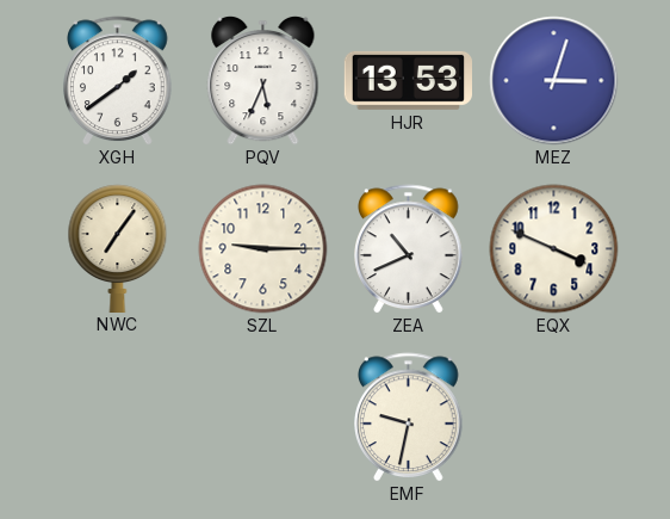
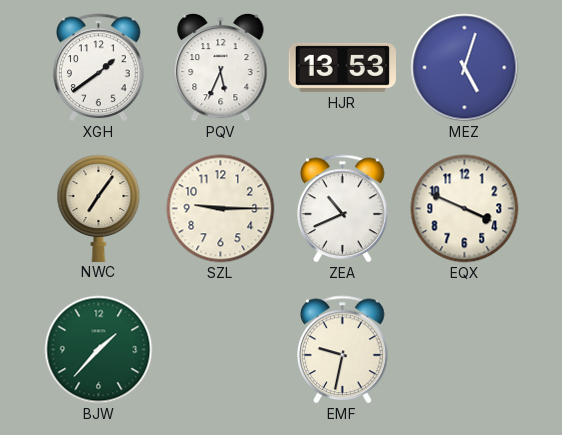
MEZ: 3:03 -> 5:03
BJW: none -> 1:37
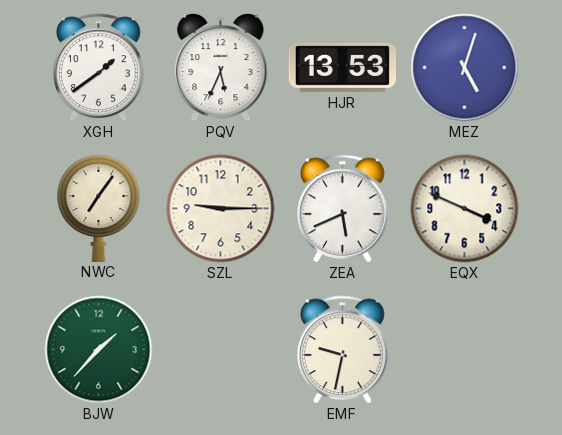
ZEA: 10:41 -> 5:41
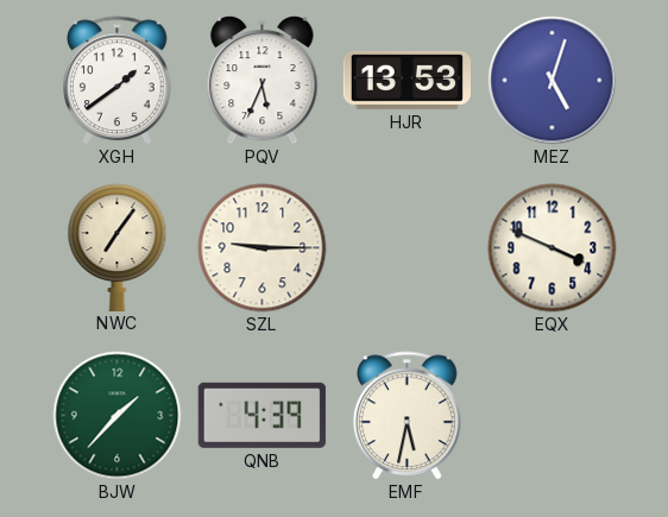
ZEA: 5:41 -> none
QNB: none -> 4:39
EMF: 9:32 -> 5:32
